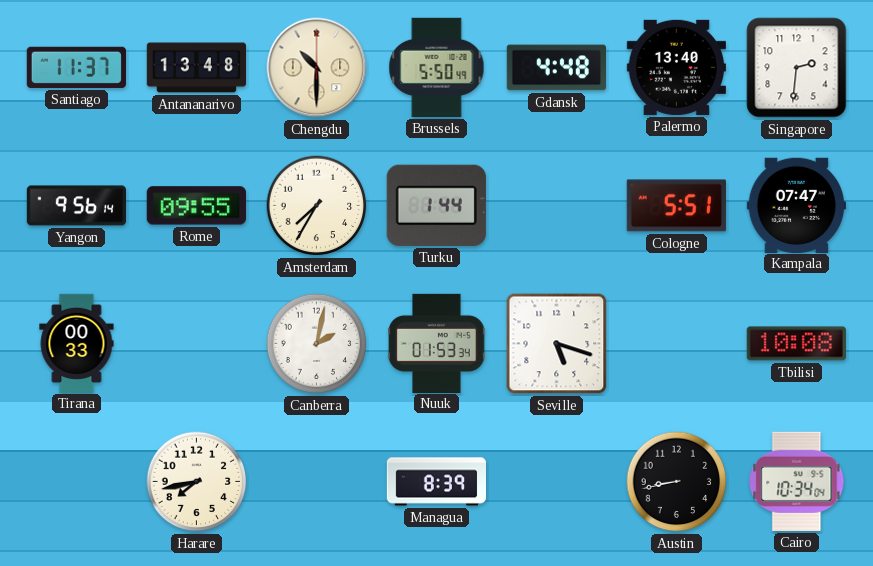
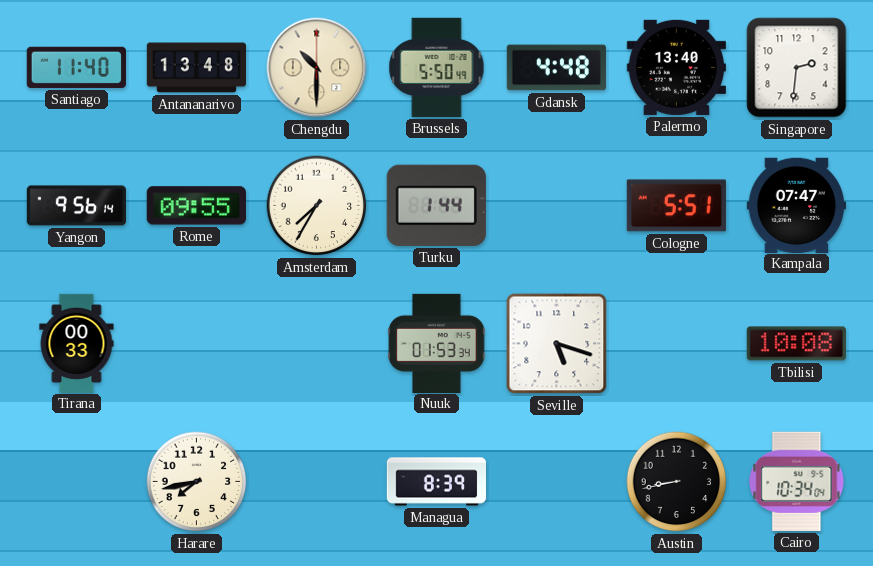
Santiago: 11:37 -> 11:40
Canberra: 2:02 -> none
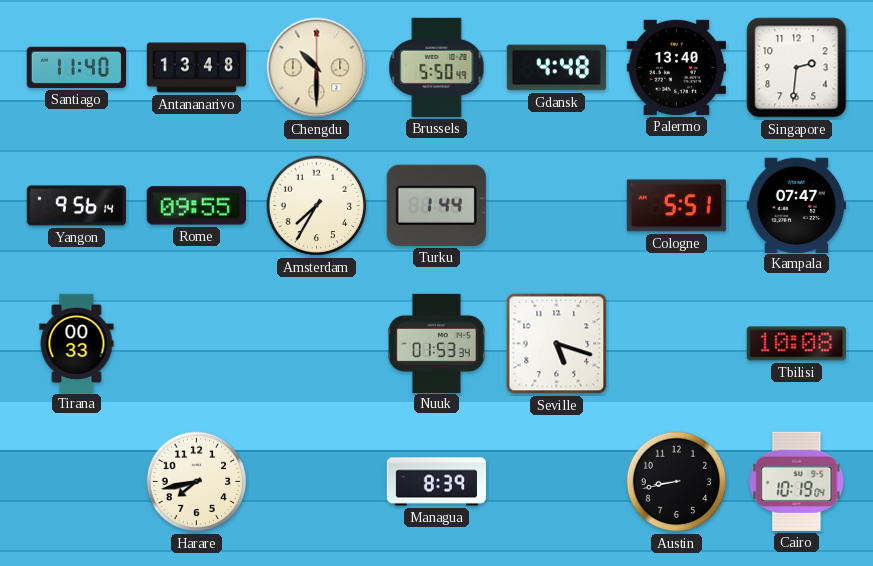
Cairo: 10:34 -> 10:19
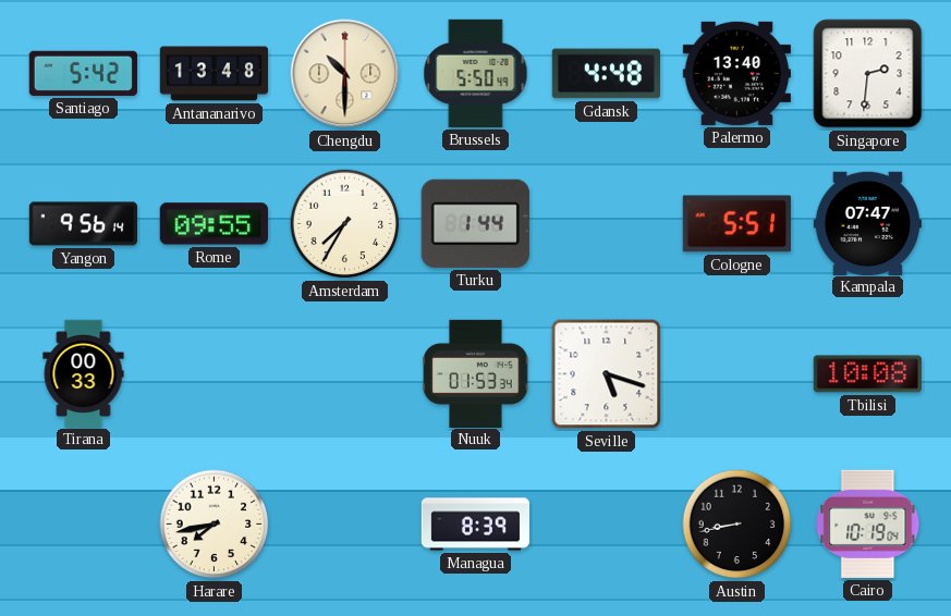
Santiago: 11:40 -> 5:42
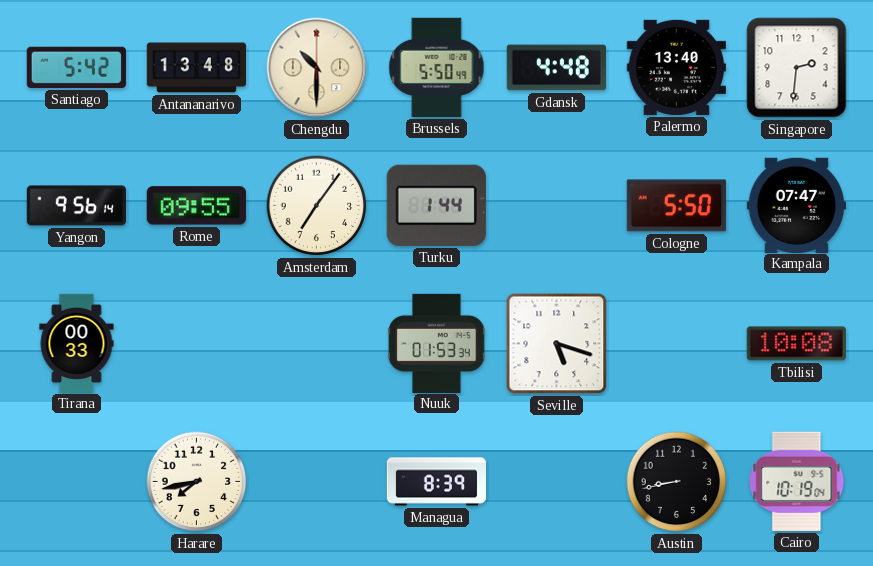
Amsterdam: 7:35 -> 7:06
Cologne: 5:51 -> 5:50
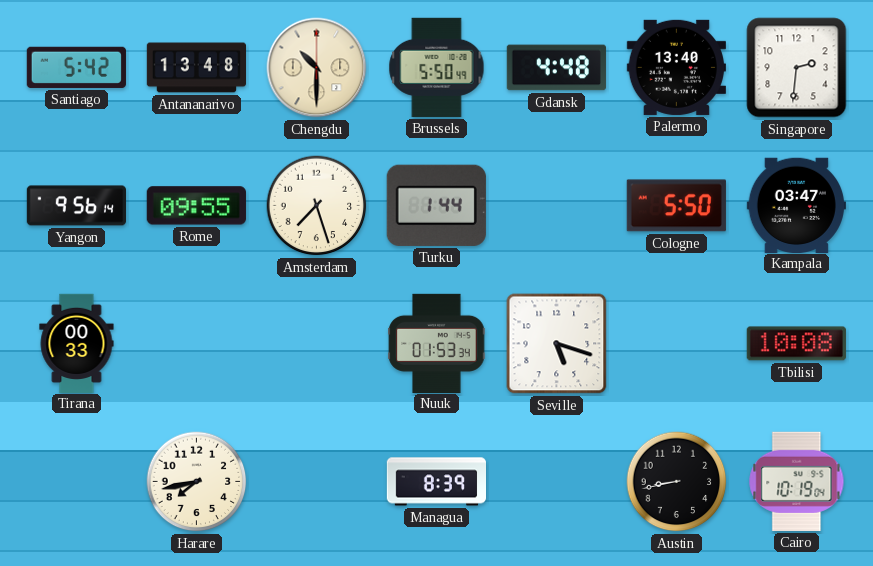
Amsterdam: 7:06 -> 7:27
Kampala: 07:47 -> 03:47
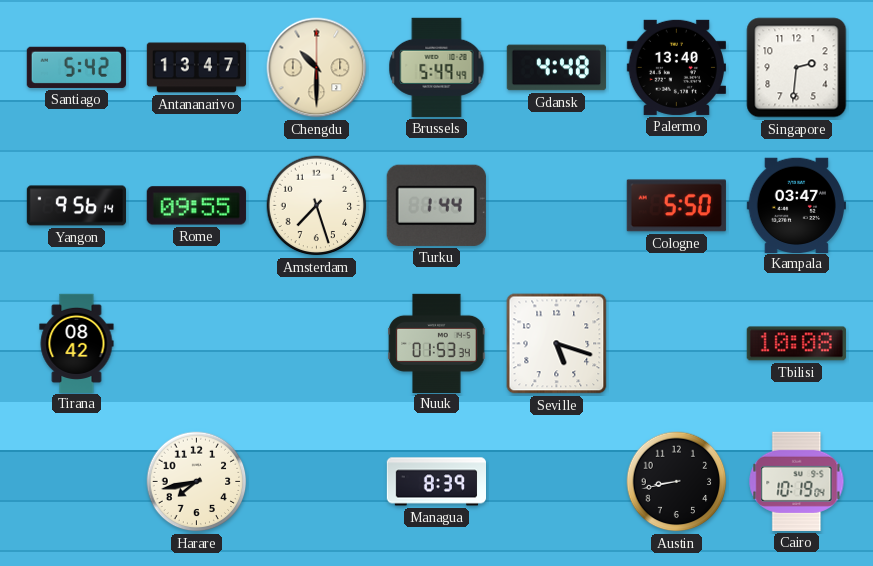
Antananarivo: 13:48 -> 13:47
Brussels: 5:50 -> 5:49
Tirana: 00:33 -> 08:42
